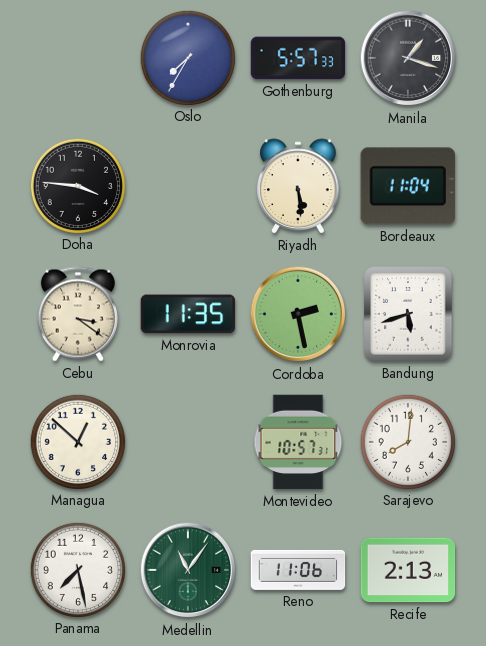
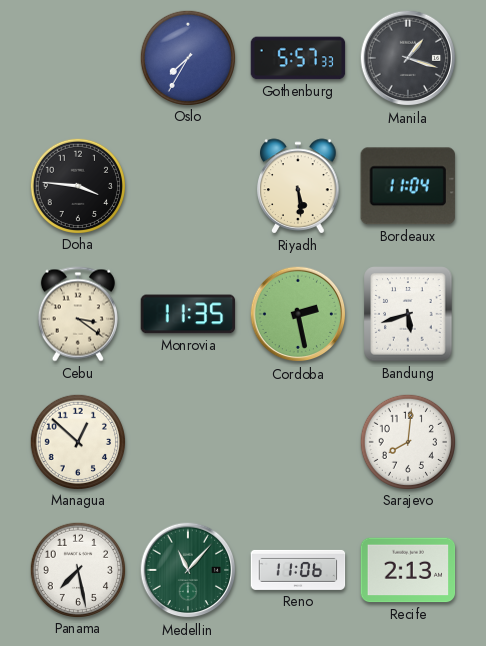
Montevideo: 10:57 -> none
Medellin: 11:06 -> 11:07
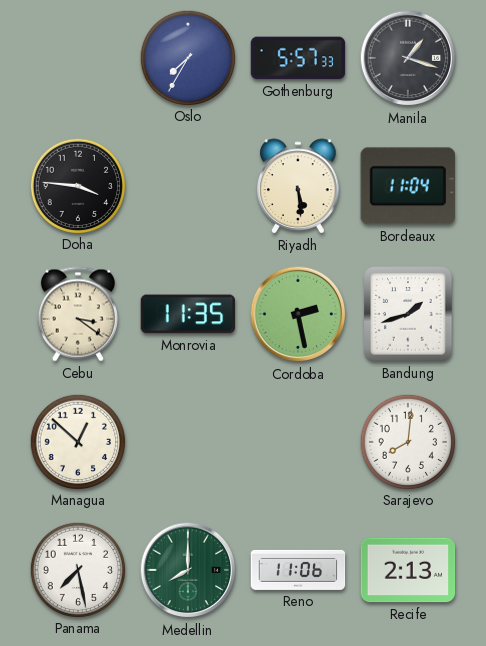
Bandung: 5:42 -> 1:42
Medellin: 11:07 -> 8:00
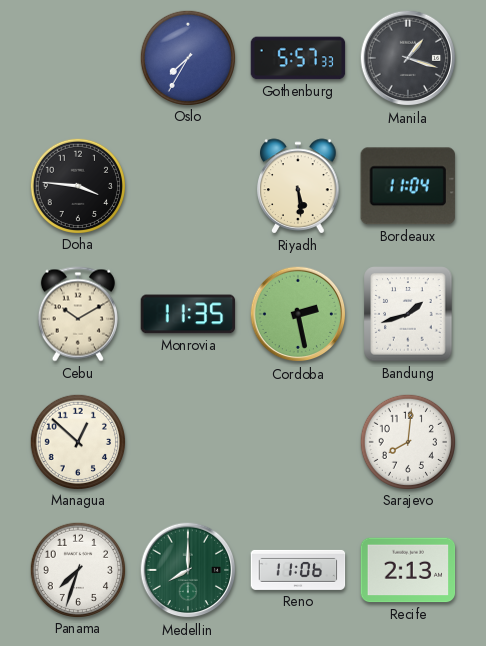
Cebu: 3:21 -> 10:10
Panama: 7:28 -> 7:33
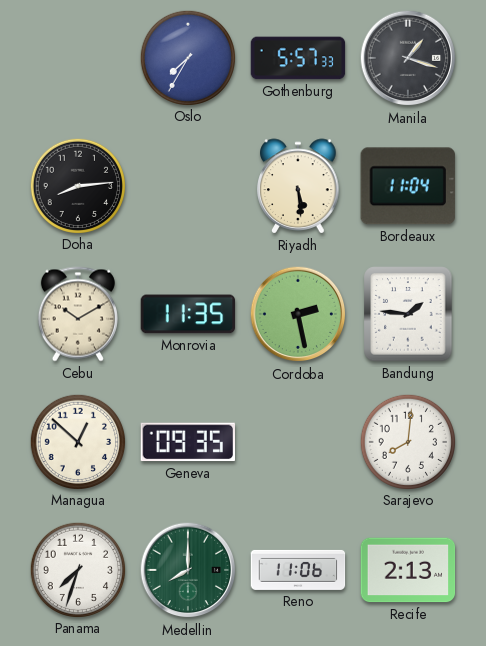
Doha: 3:46 -> 8:14
Bandung: 1:42 -> 1:46
Geneva: none -> 09:35
